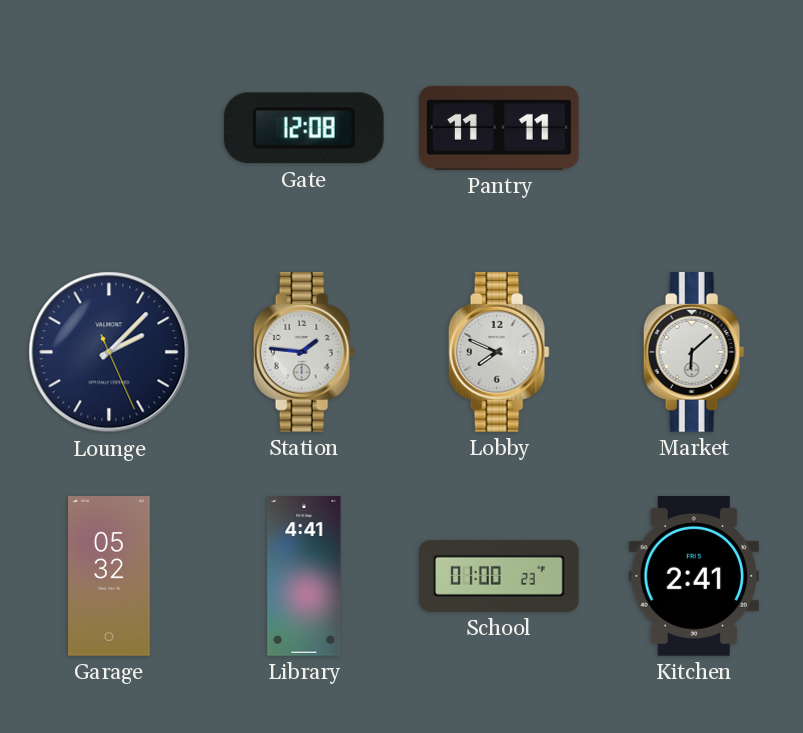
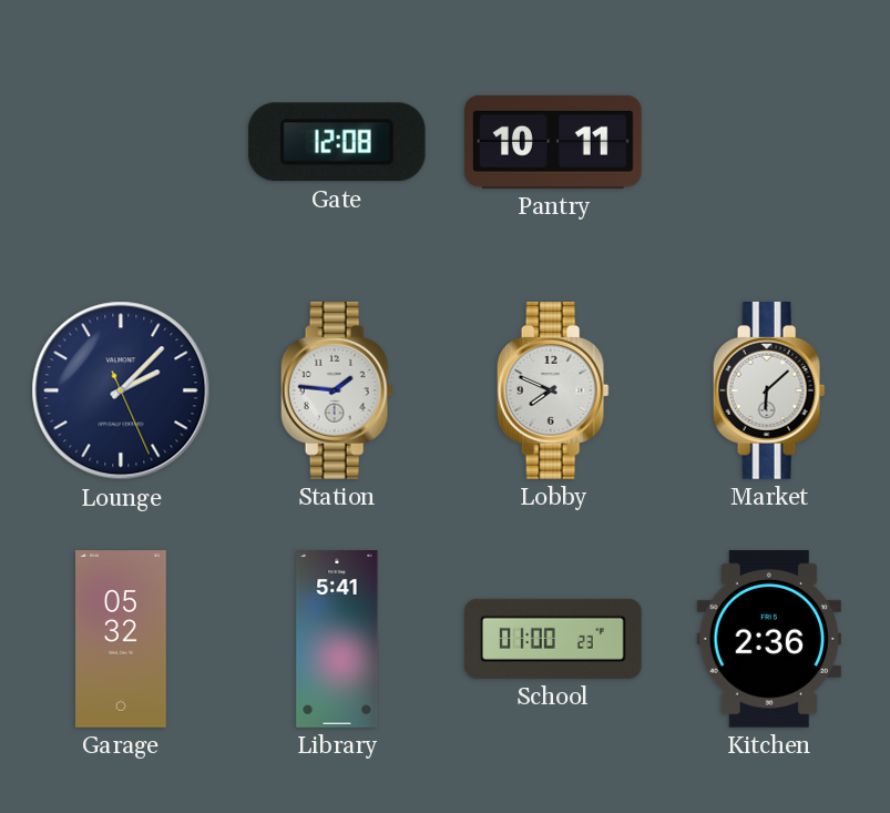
Pantry: 11:11 -> 10:11
Library: 4:41 -> 5:41
Kitchen: 2:41 -> 2:36
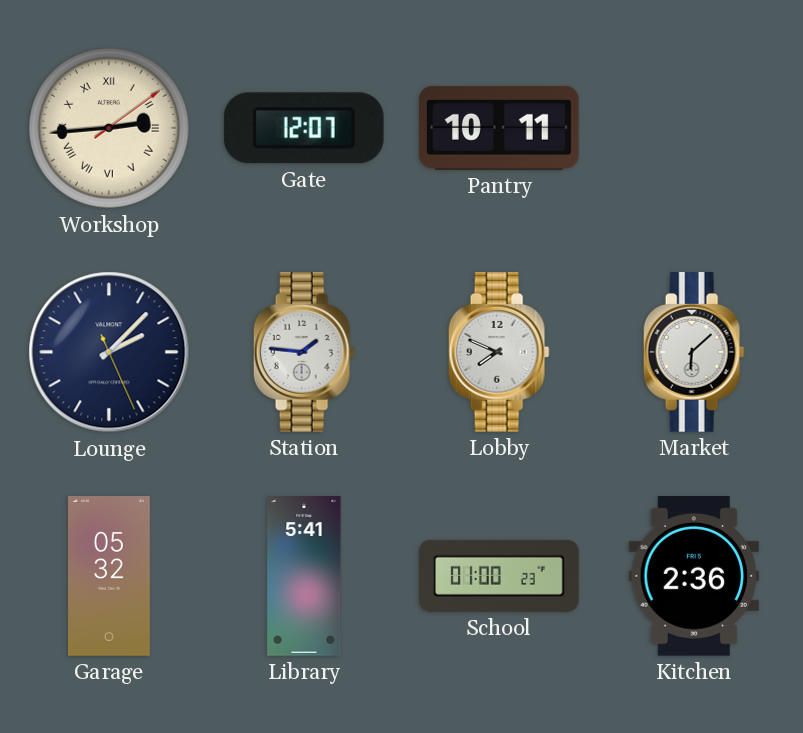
Workshop: none -> 2:44
Gate: 12:08 -> 12:07
